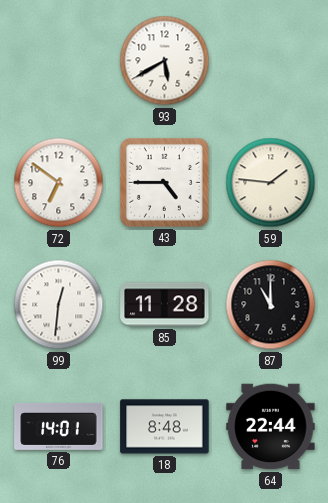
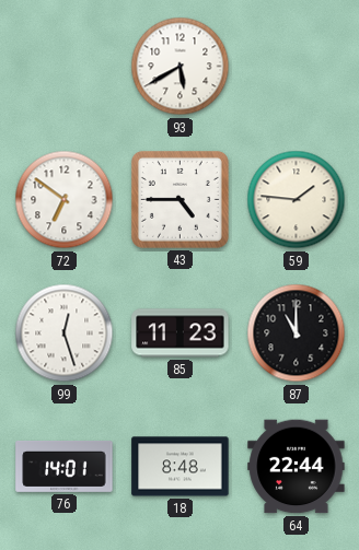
99: 12:31 -> 12:27
85: 11:28 -> 11:23
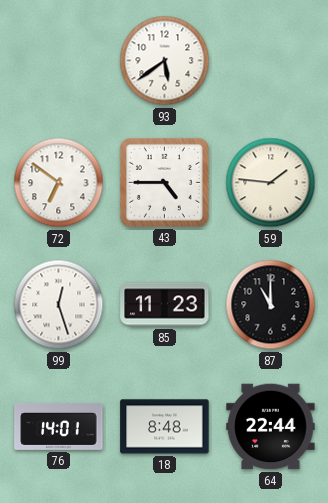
93: 5:40 -> 5:39
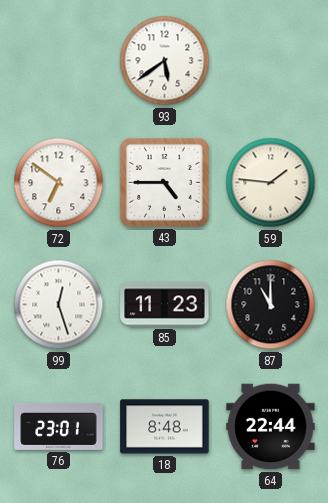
76: 14:01 -> 23:01
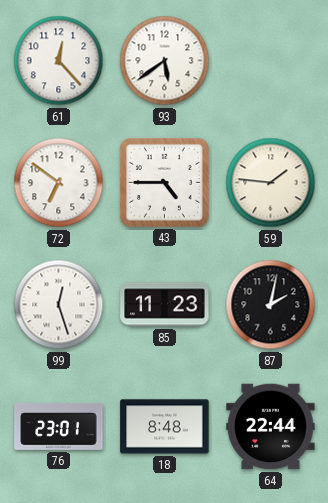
61: none -> 12:23
87: 11:00 -> 2:02
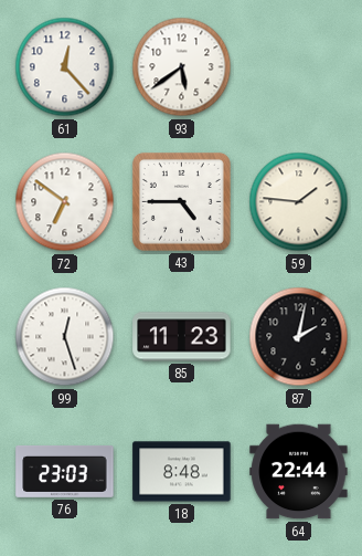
76: 23:01 -> 23:03
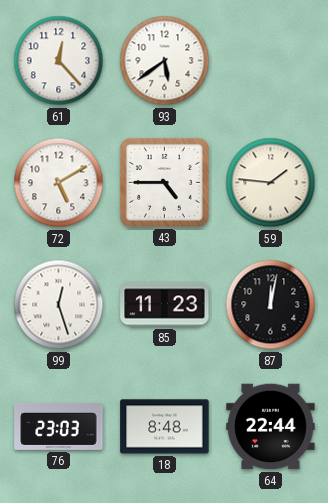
72: 6:51 -> 5:10
87: 2:02 -> 12:02
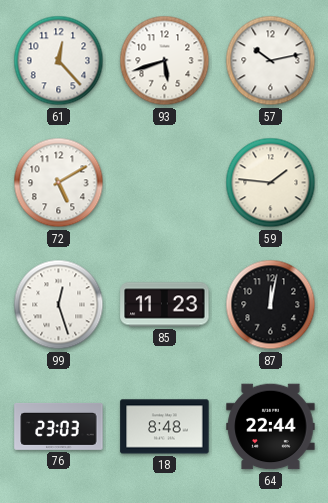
93: 5:39 -> 5:42
57: none -> 10:13
43: 4:45 -> none
